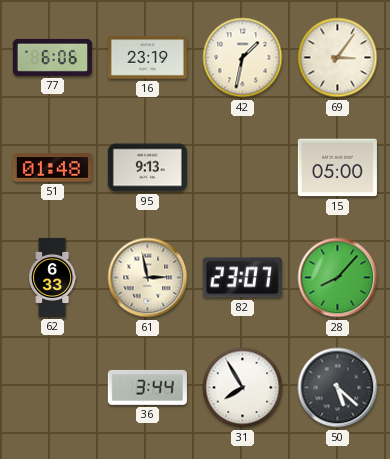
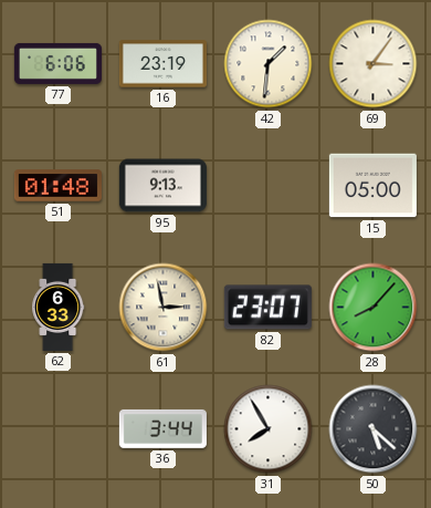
42: 1:32 -> 1:31
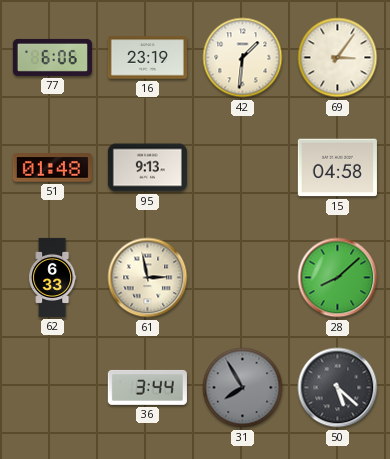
15: 05:00 -> 04:58
82: 23:07 -> none
28: 8:07 -> 8:08
31 dial: white -> grey
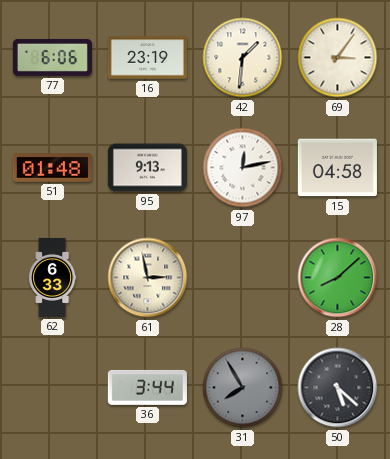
97: none -> 12:13
